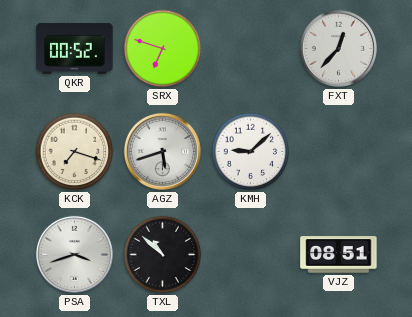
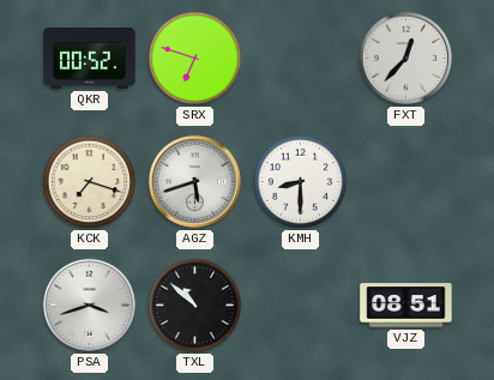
KMH: 9:08 -> 8:30
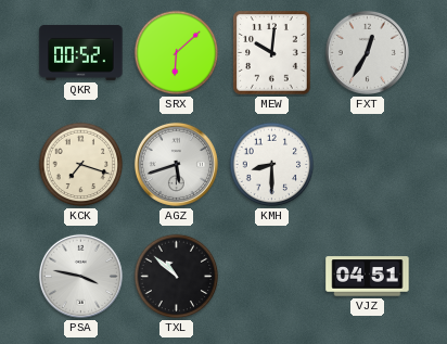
SRX: 6:48 -> 6:08
MEW: none -> 10:01
FXT: 12:37 -> 12:35
PSA: 3:42 -> 3:47
VJZ: 08:51 -> 04:51
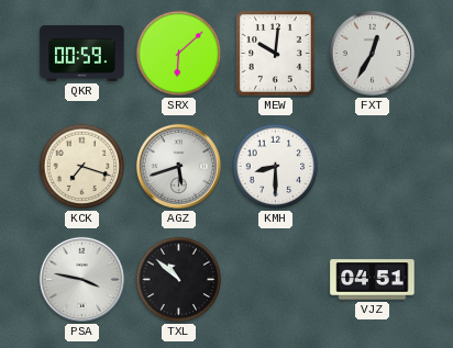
QKR: 00:52 -> 00:59
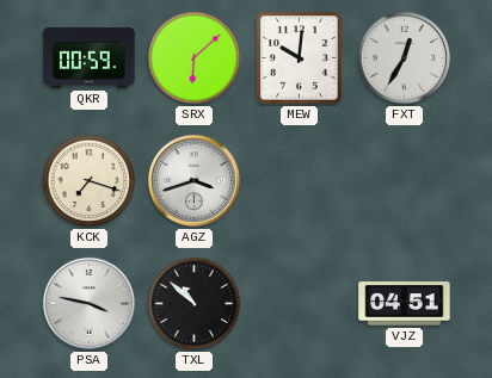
AGZ: 5:42 -> 3:42
KMH: 8:30 -> none
